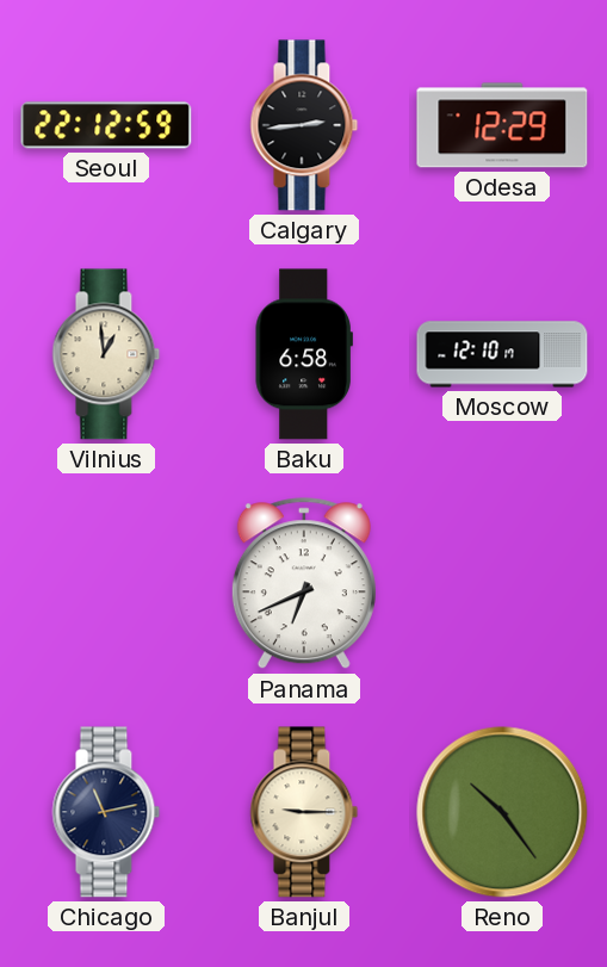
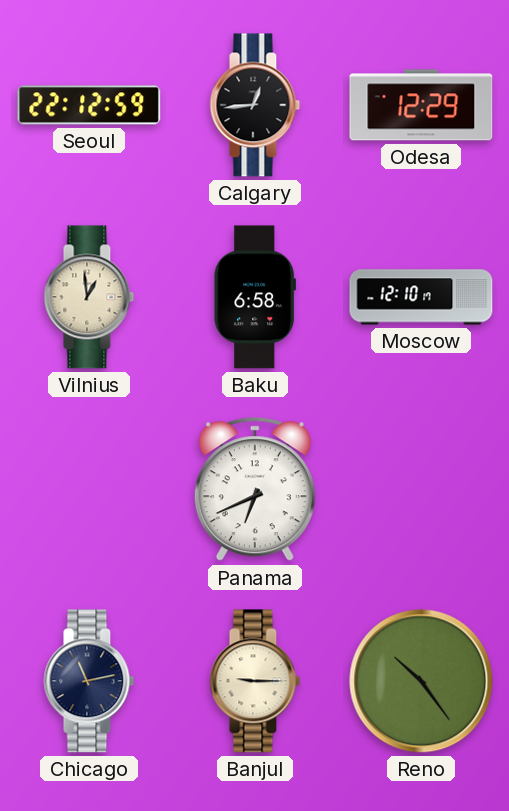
Calgary: 2:44 -> 12:44
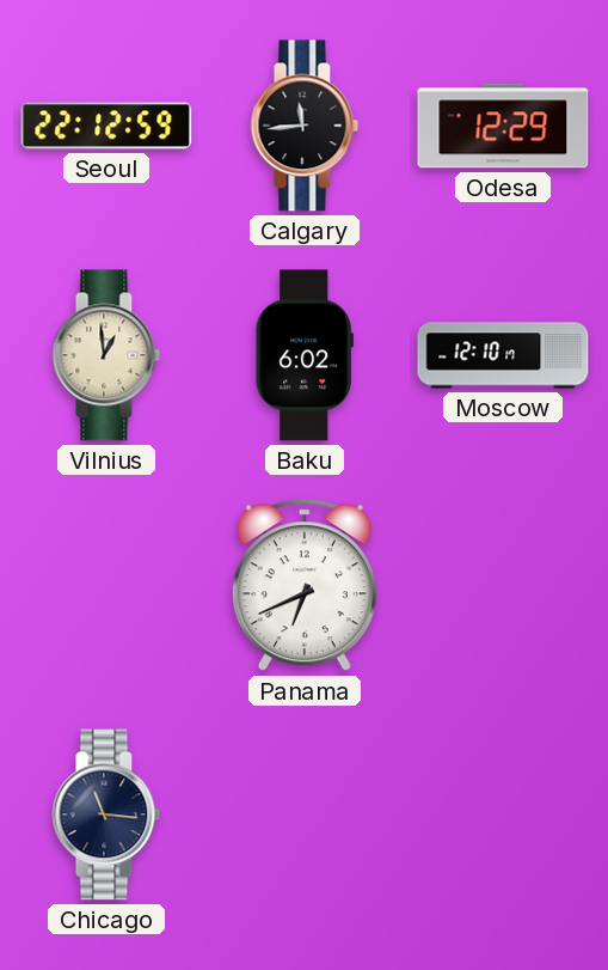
Calgary: 12:44 -> 11:44
Baku: 6:58 -> 6:02
Chicago: 11:13 -> 11:16
Banjul: 9:15 -> none
Reno: 10:24 -> none
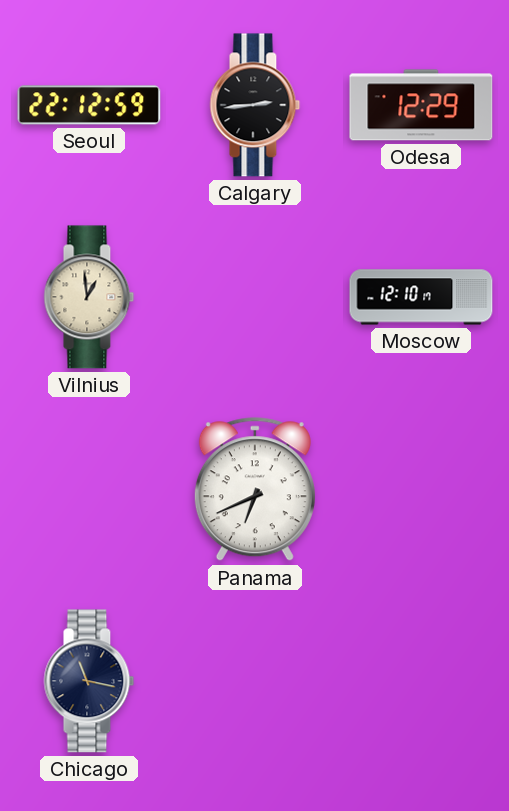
Calgary: 11:44 -> 2:44
Baku: 6:02 -> none
Chicago: 11:16 -> 11:17
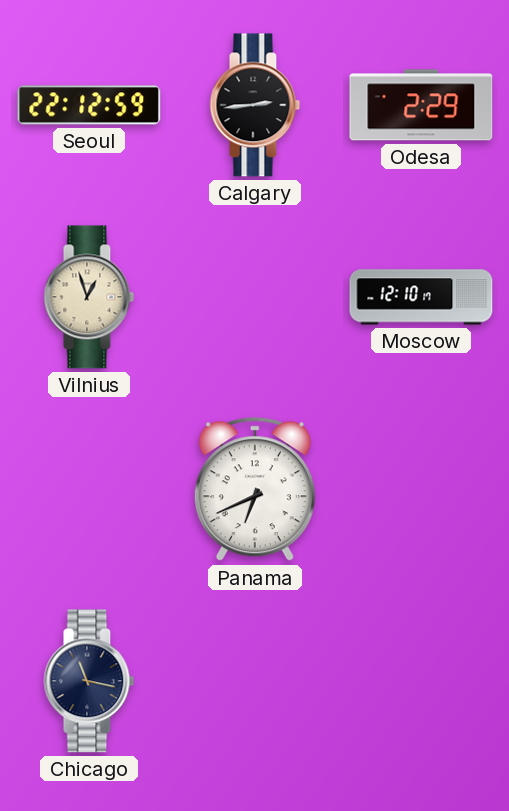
Odesa: 12:29 -> 2:29
Vilnius: 12:59 -> 12:57
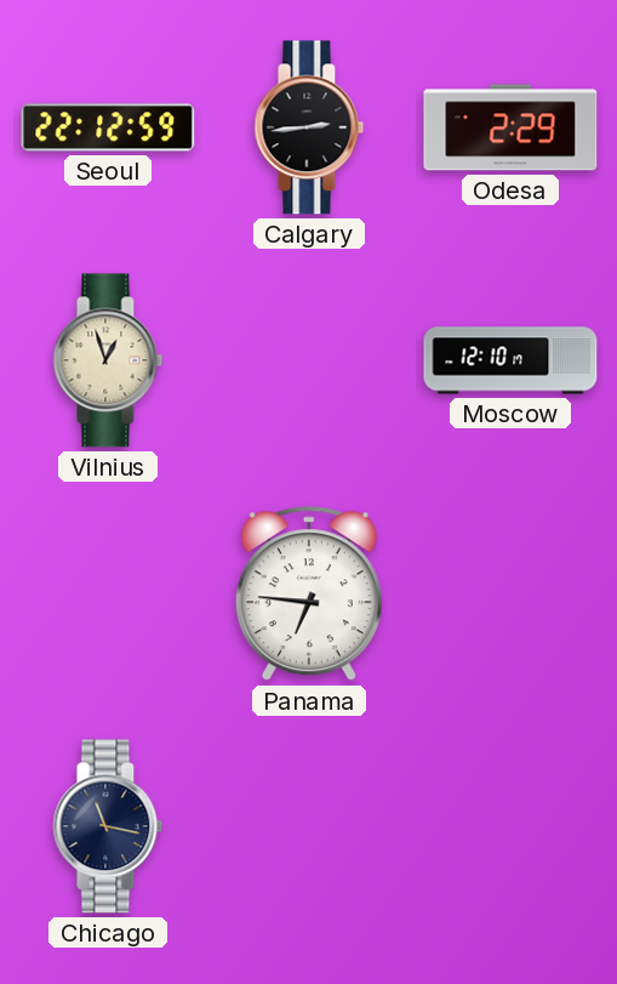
Panama: 6:41 -> 6:46
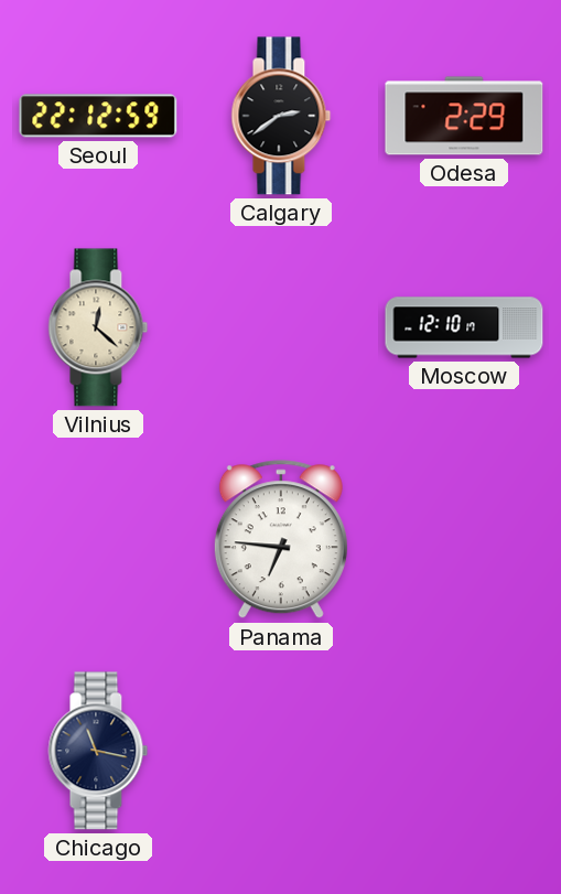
Calgary: 2:44 -> 2:39
Vilnius: 12:57 -> 12:22
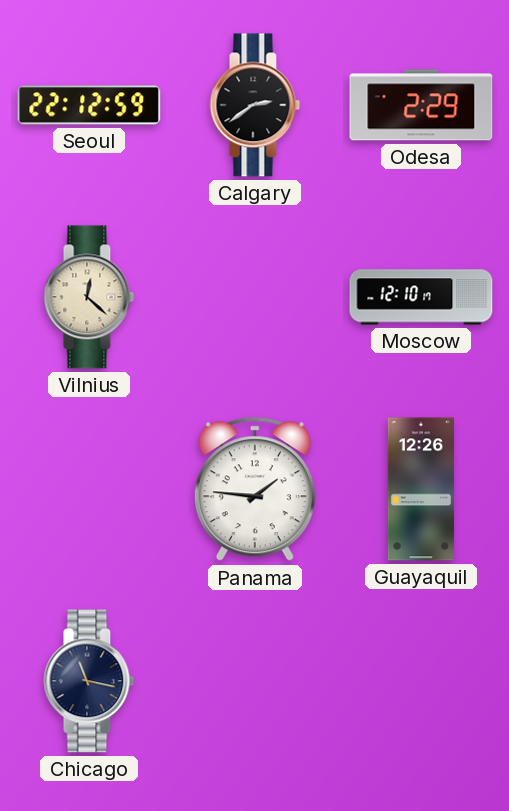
Panama: 6:46 -> 1:46
Guayaquil: none -> 12:26
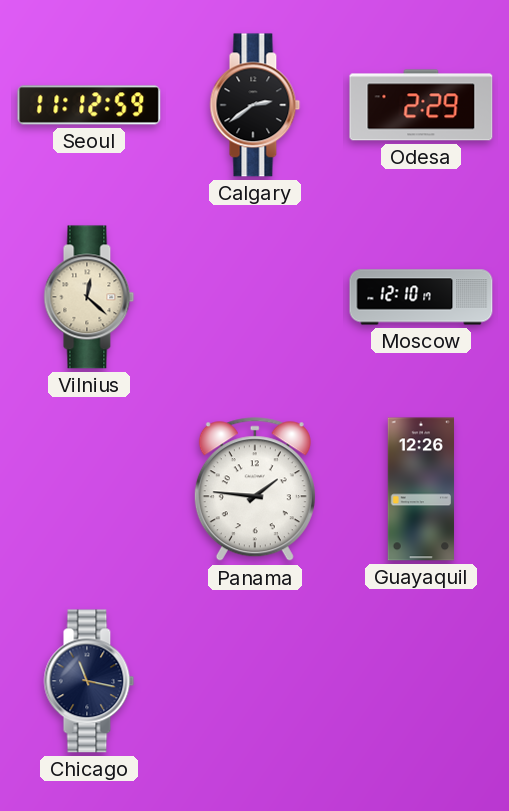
Seoul: 22:12 -> 11:12
